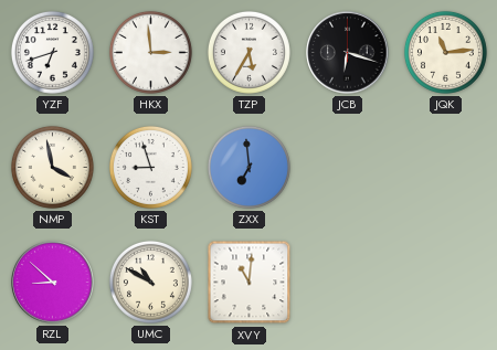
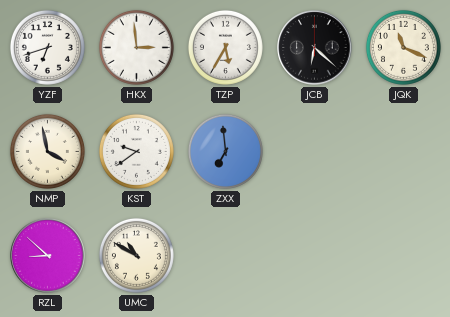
JCB: 6:18 -> 6:22
JQK: 11:14 -> 11:19
KST: 8:57 -> 9:39
XVY: 11:01 -> none
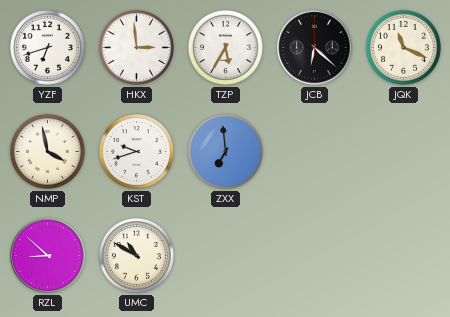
KST: 9:39 -> 9:42
